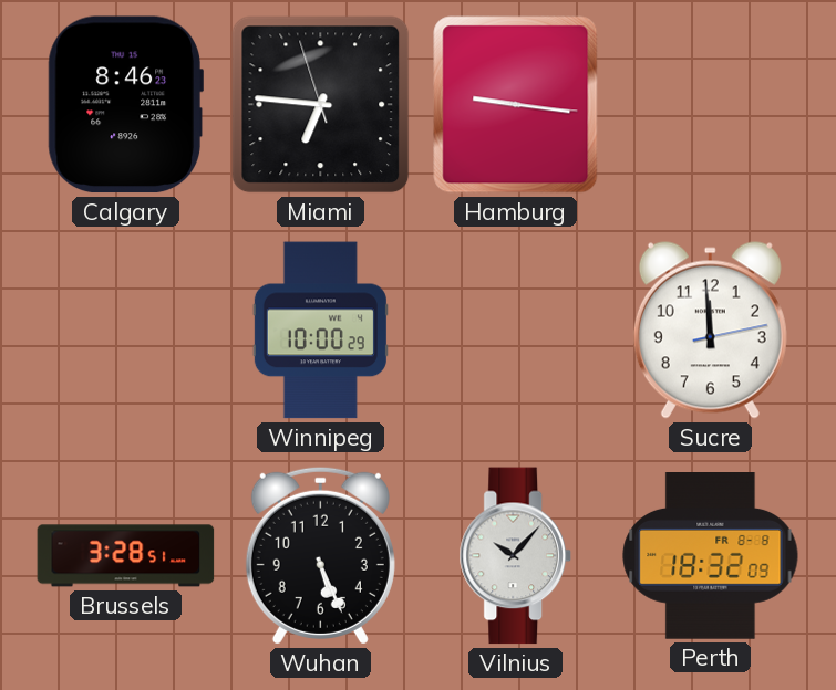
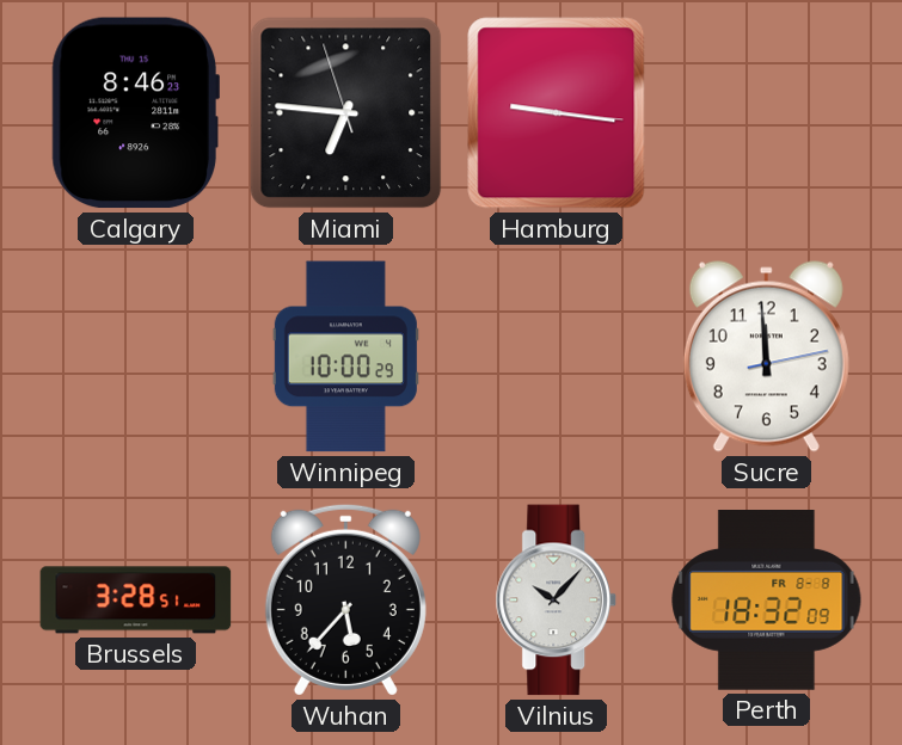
Wuhan: 5:26 -> 5:37
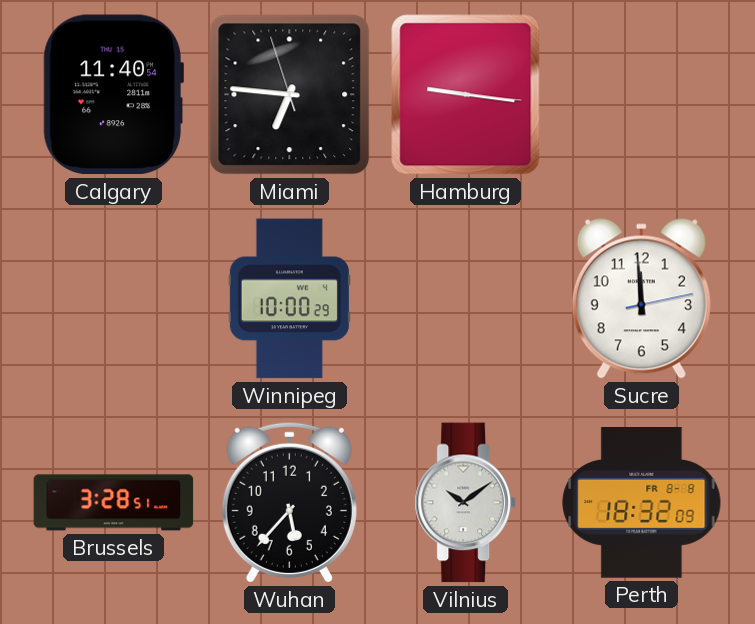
Calgary: 8:46 -> 11:40
Vilnius: 10:07 -> 10:09
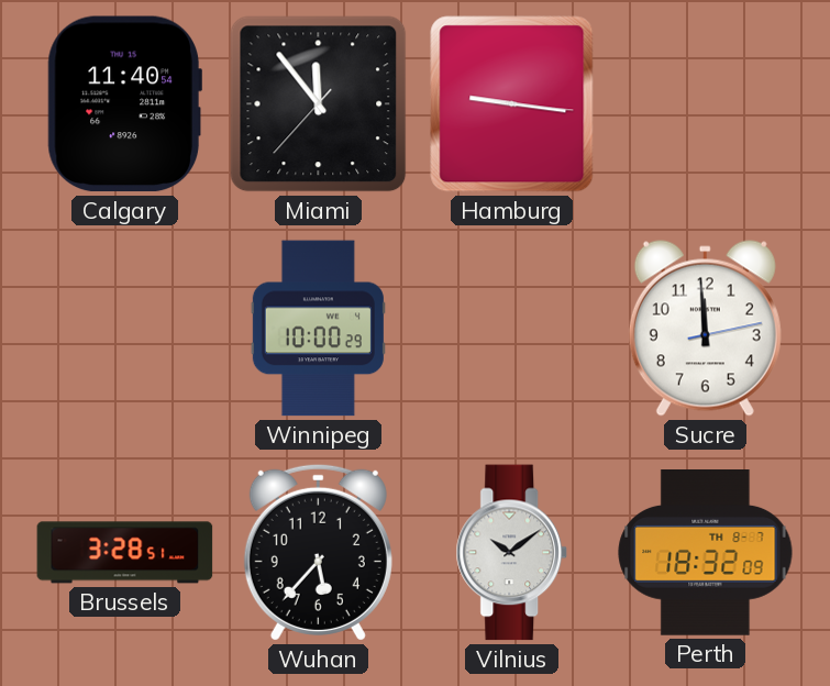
Miami: 6:45 -> 11:53
Perth date: FR 8-8 -> TH 8-7
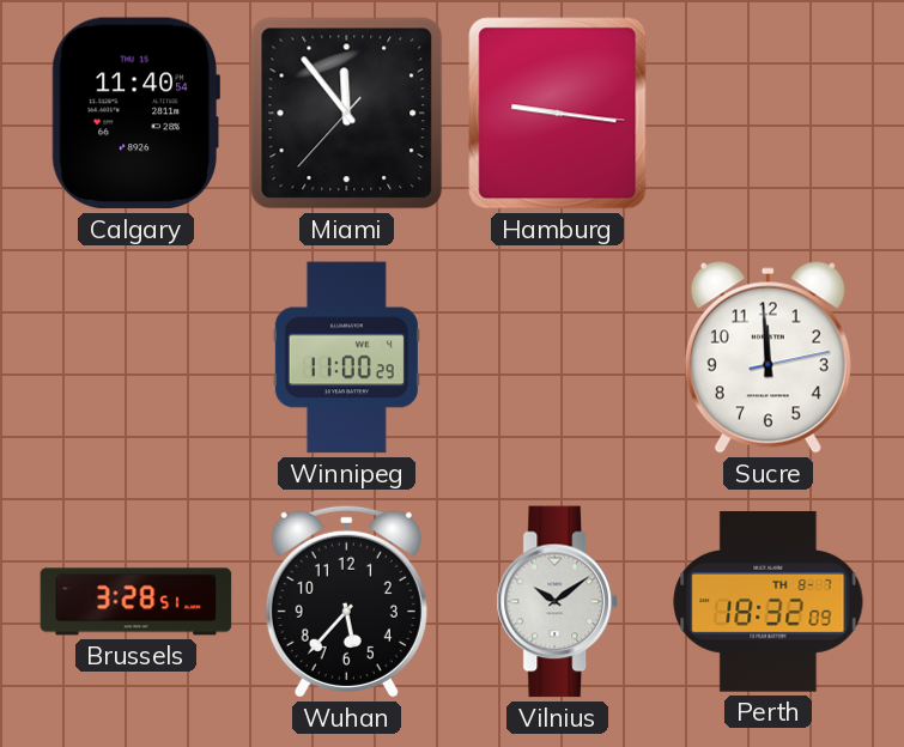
Winnipeg: 10:00 -> 11:00
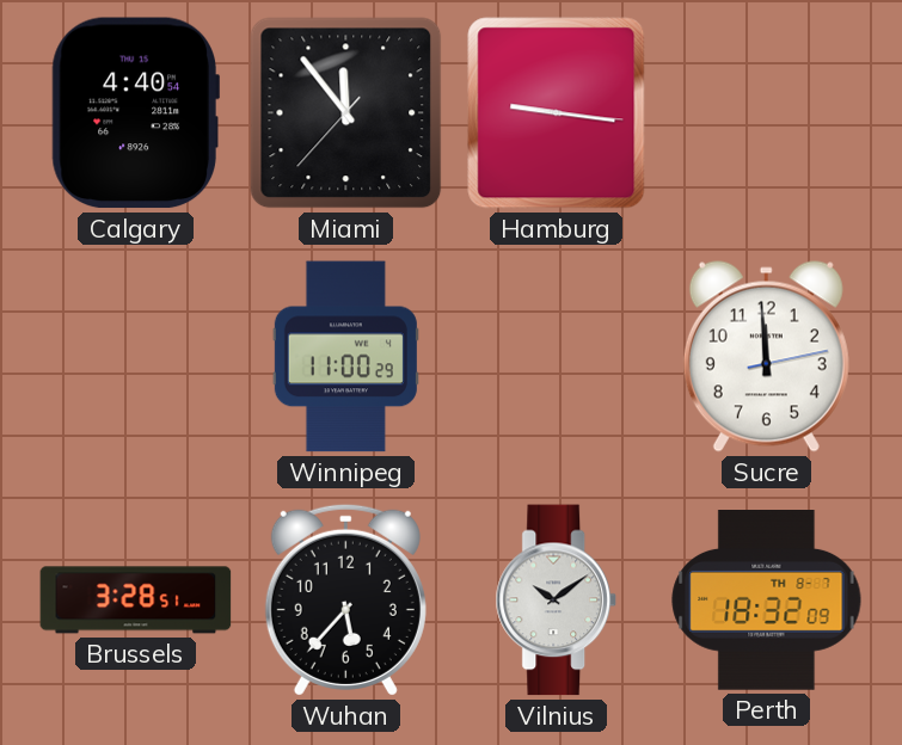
Calgary: 11:40 -> 4:40
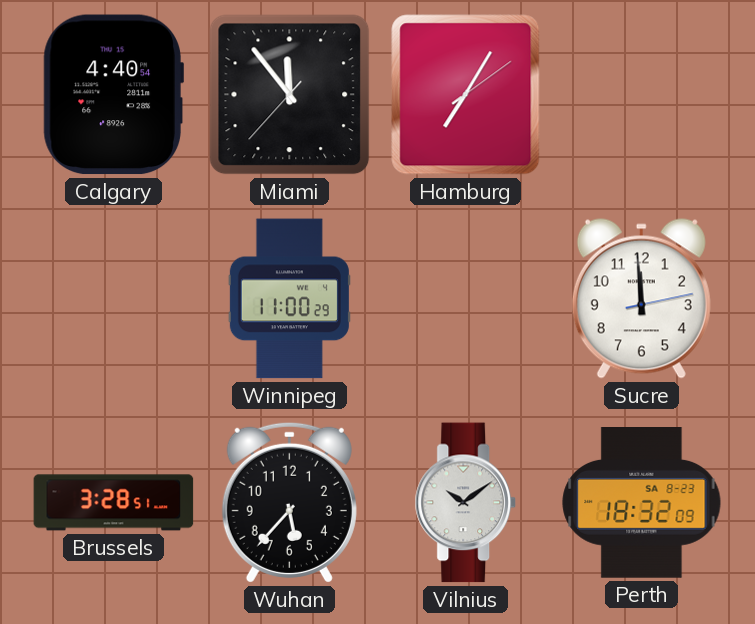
Hamburg: 9:16 -> 7:05
Perth date: TH 8-7 -> SA 8-23
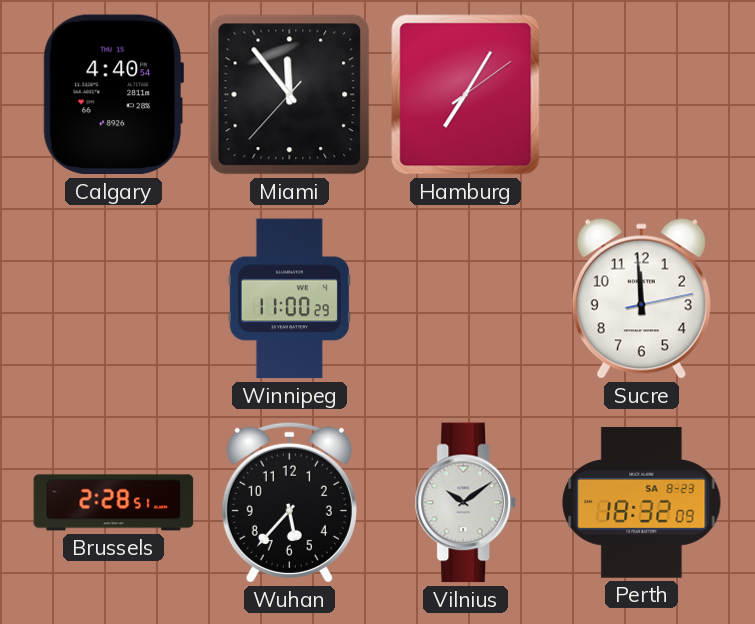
Brussels: 3:28 -> 2:28
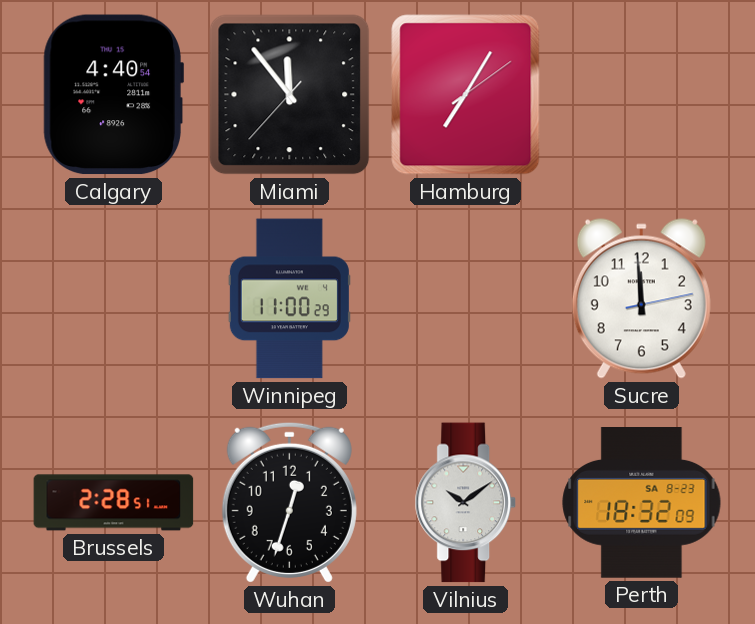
Wuhan: 5:37 -> 12:33
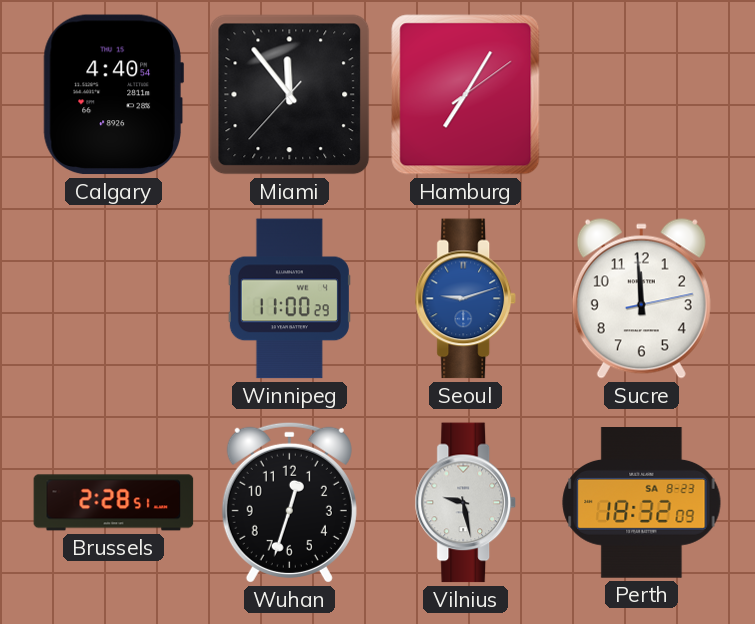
Seoul: none -> 9:12
Vilnius: 10:09 -> 9:28
